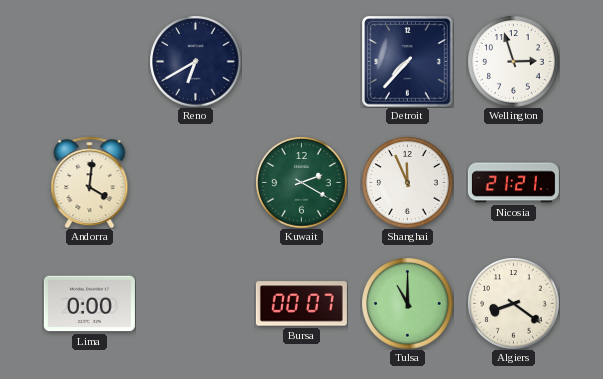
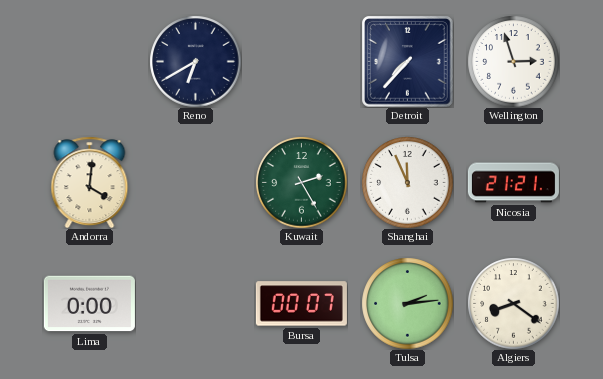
Kuwait: 2:20 -> 2:25
Tulsa: 11:00 -> 2:14
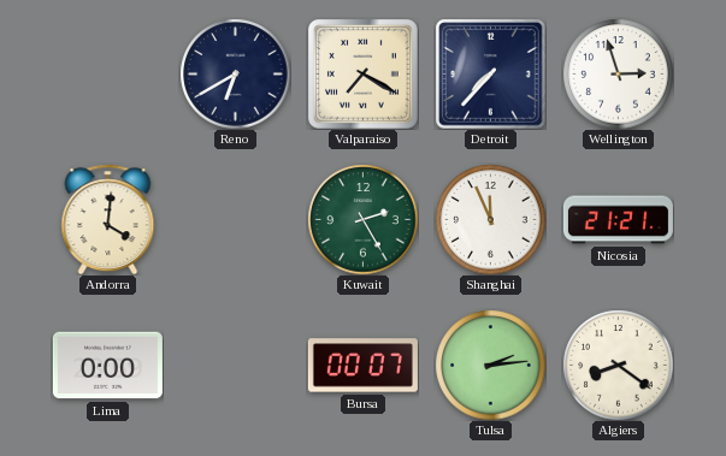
Valparaiso: none -> 7:20
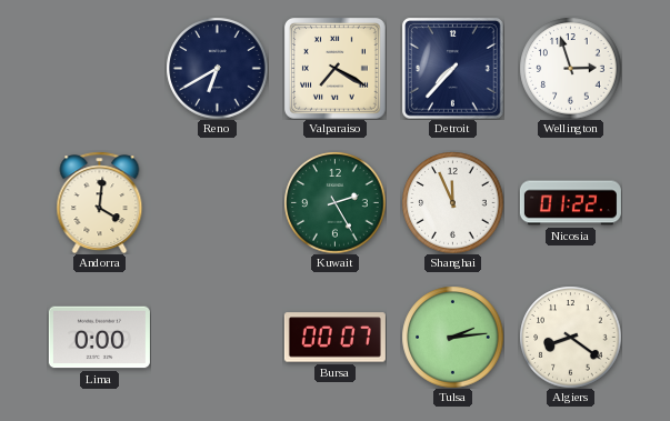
Nicosia: 21:21 -> 01:22
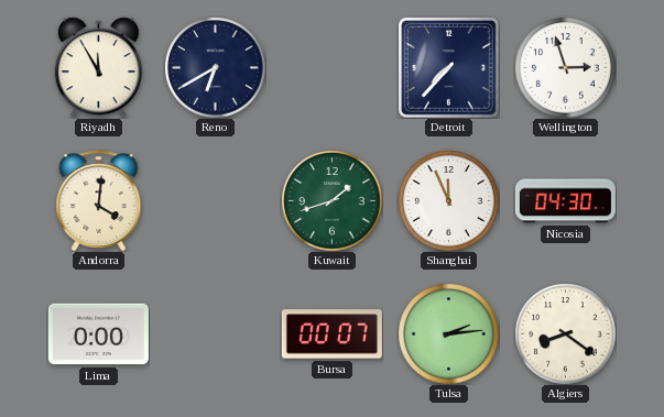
Riyadh: none -> 11:55
Valparaiso: 7:20 -> none
Kuwait: 2:25 -> 1:42
Nicosia: 01:22 -> 04:30
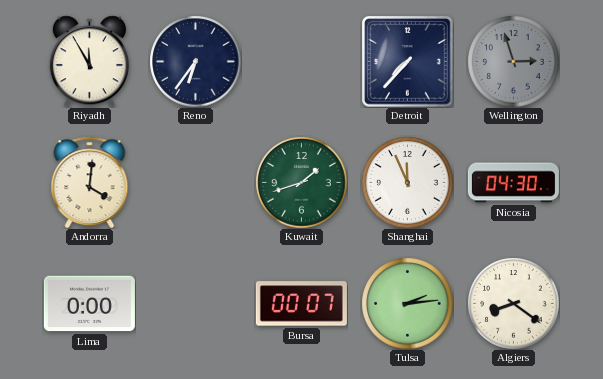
Reno: 6:40 -> 6:36
Wellington dial: white -> grey
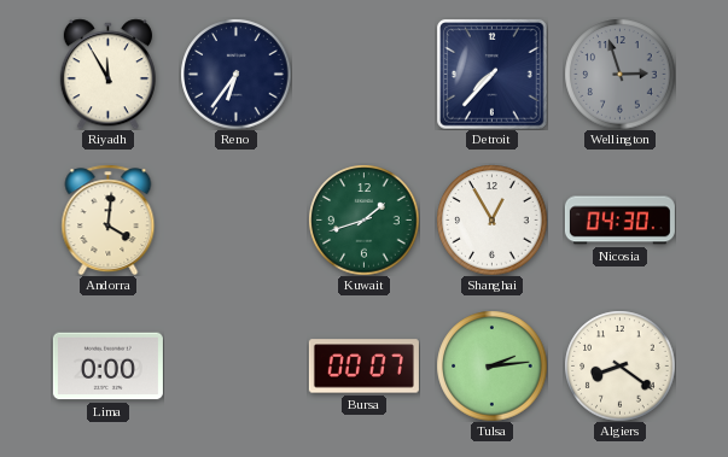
Shanghai: 11:56 -> 12:55
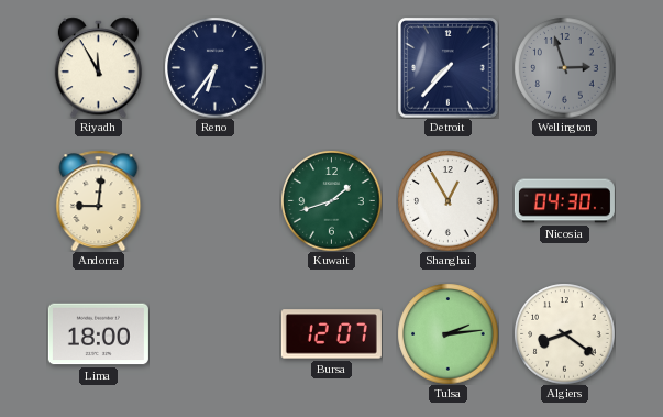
Andorra: 4:01 -> 9:01
Lima: 0:00 -> 18:00
Bursa: 00:07 -> 12:07
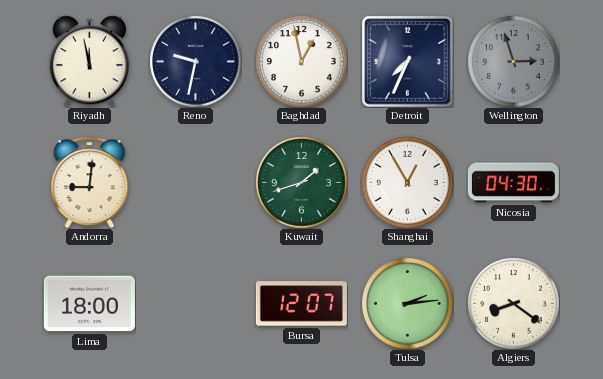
Riyadh: 11:55 -> 11:58
Reno: 6:36 -> 9:32
Baghdad: none -> 12:58
Detroit: 7:37 -> 7:34
